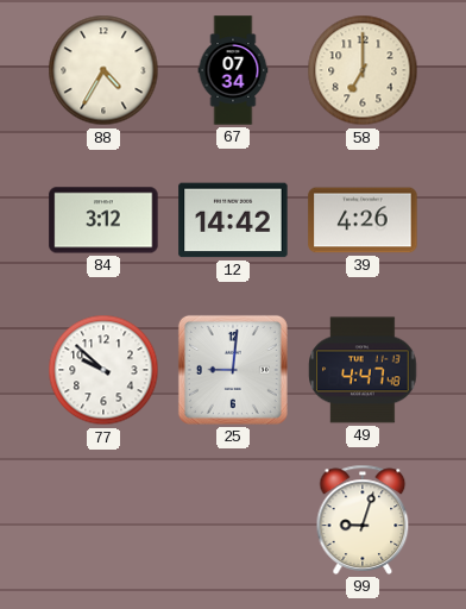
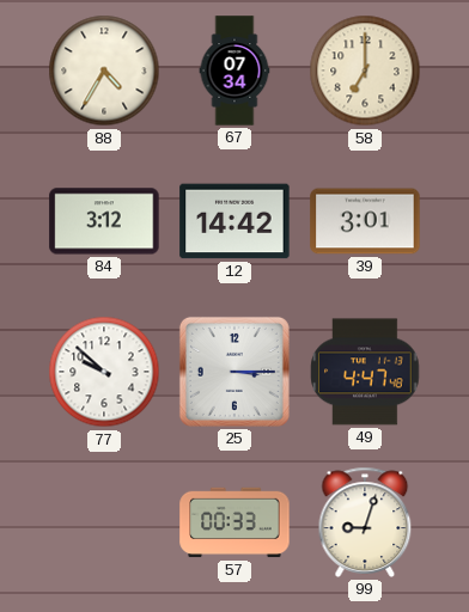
39: 4:26 -> 3:01
25: 9:01 -> 3:15
57: none -> 00:33
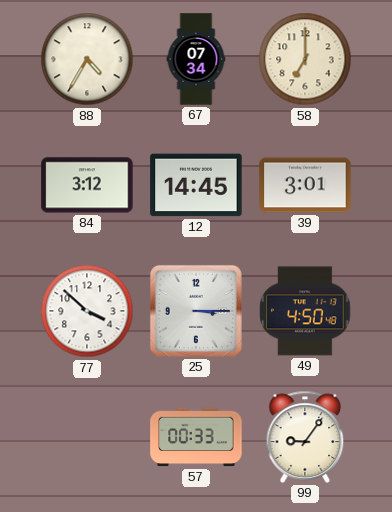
12: 14:42 -> 14:45
77: 9:52 -> 3:52
49: 4:47 -> 4:50
99: 9:03 -> 9:06
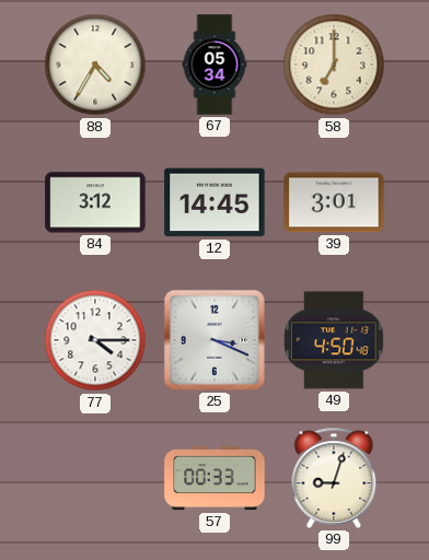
67: 07:34 -> 05:34
77: 3:52 -> 4:15
25: 3:15 -> 3:19
99: 9:06 -> 9:03
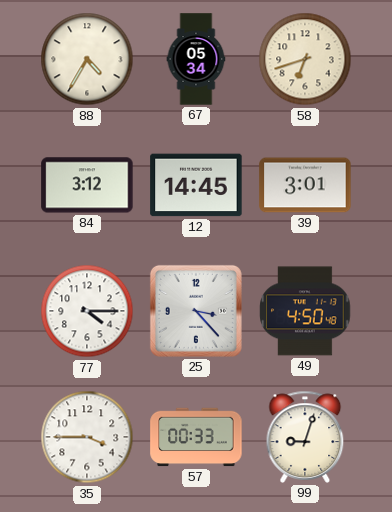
58: 7:00 -> 6:42
25: 3:19 -> 3:23
35: none -> 3:45
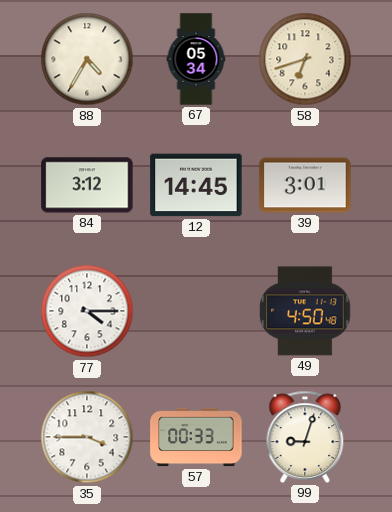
25: 3:23 -> none
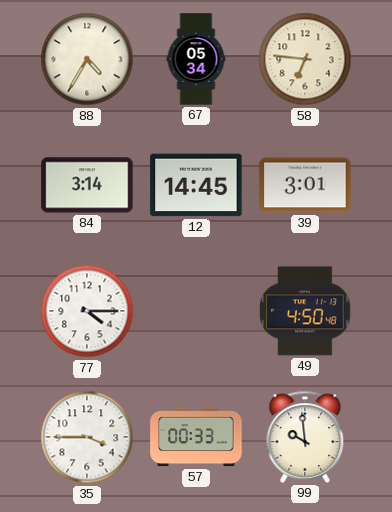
58: 6:42 -> 6:46
84: 3:12 -> 3:14
99: 9:03 -> 9:59
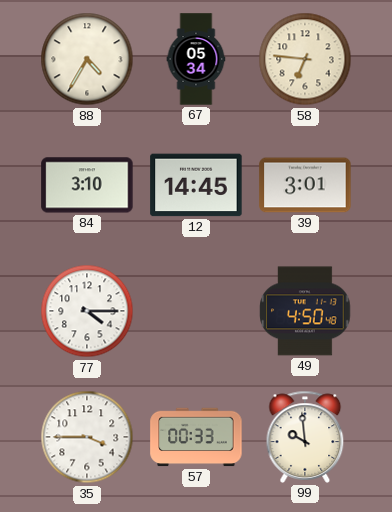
84: 3:14 -> 3:10
